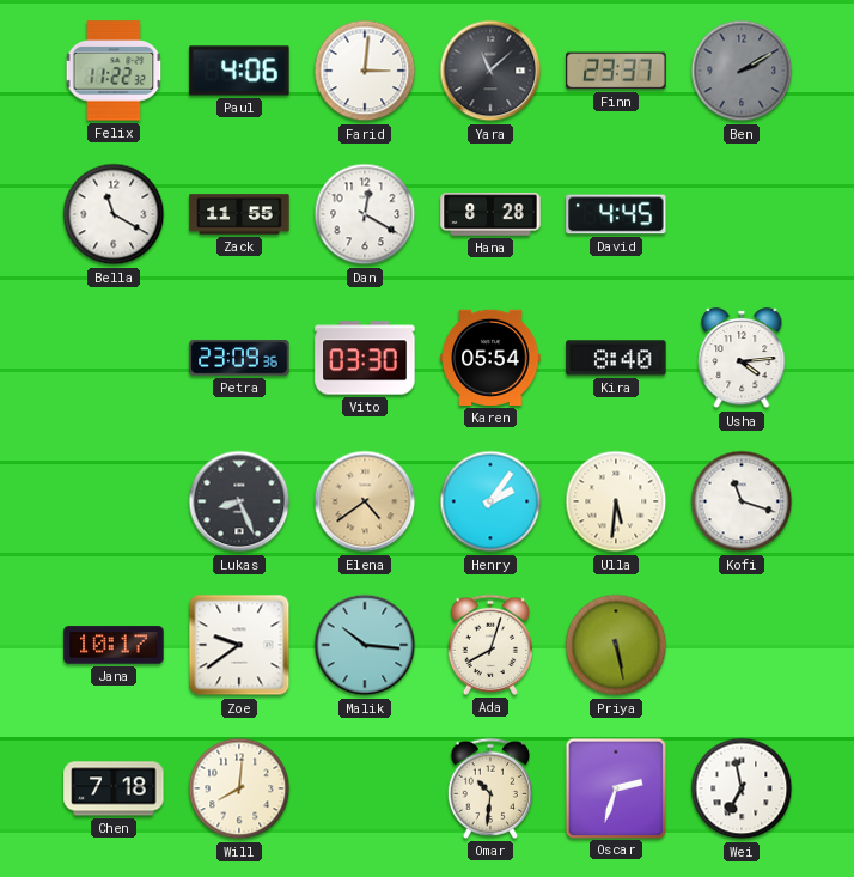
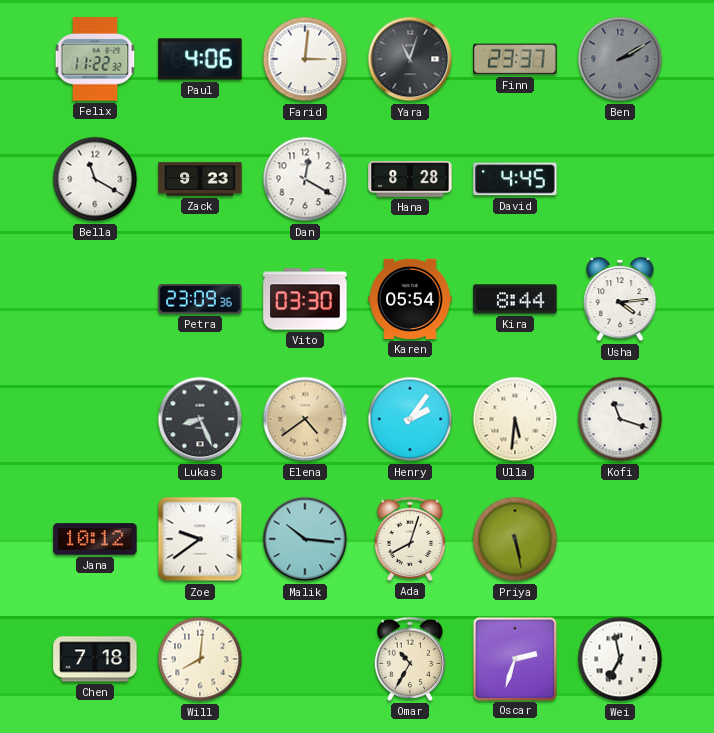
Yara: 11:08 -> 11:03
Zack: 11:55 -> 9:23
Kira: 8:40 -> 8:44
Jana: 10:17 -> 10:12
Omar: 10:31 -> 10:35
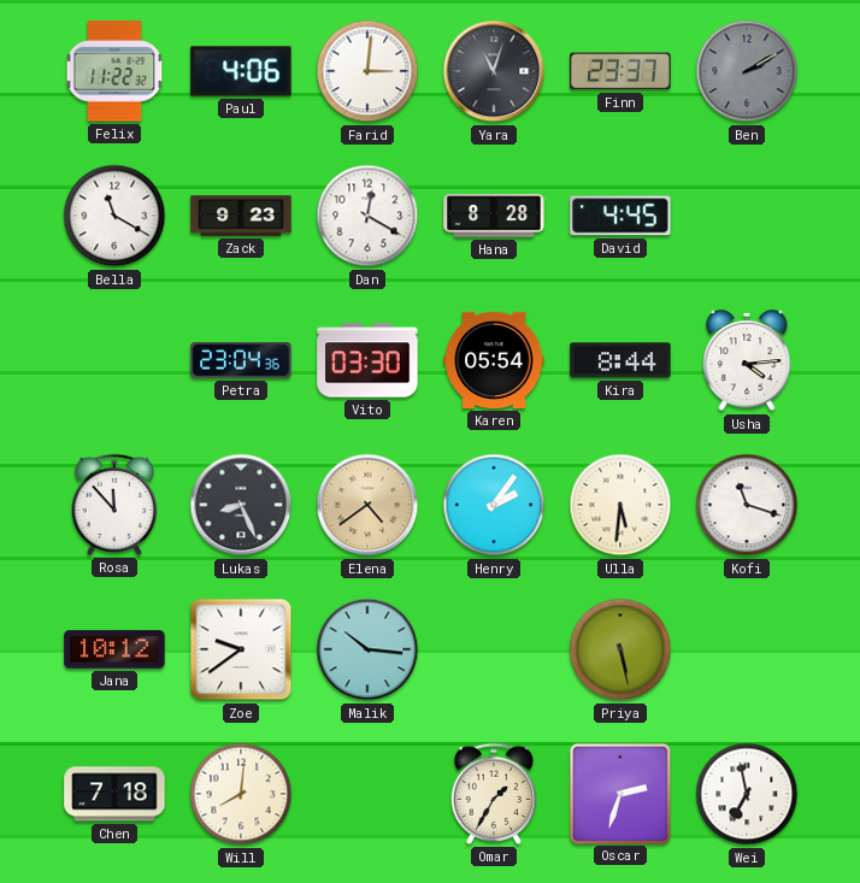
Petra: 23:09 -> 23:04
Rosa: none -> 11:53
Ada: 8:03 -> none
Omar: 10:35 -> 1:35
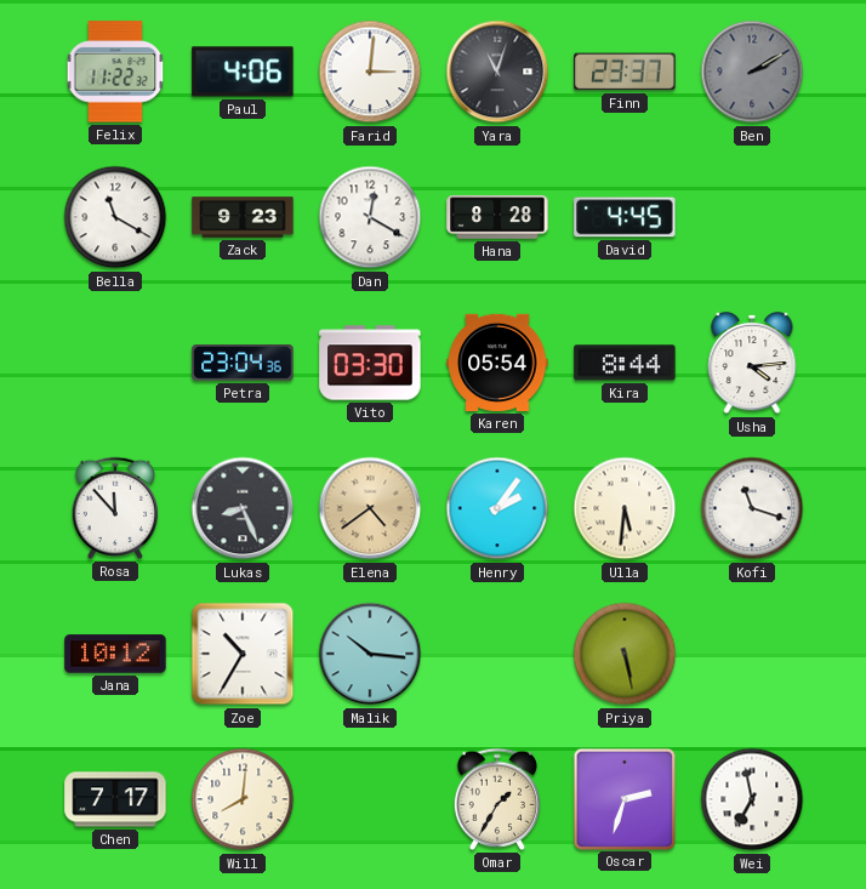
Zoe: 9:39 -> 10:35
Chen: 7:18 -> 7:17
